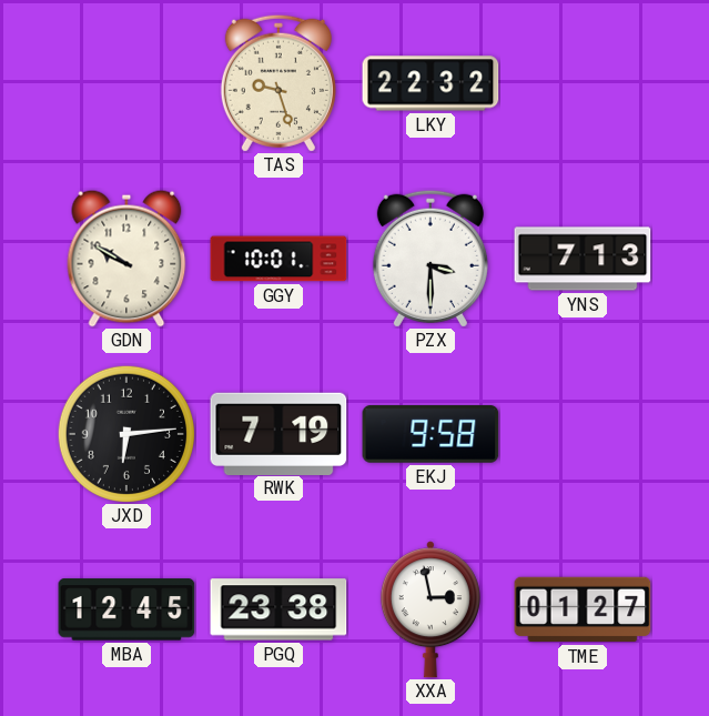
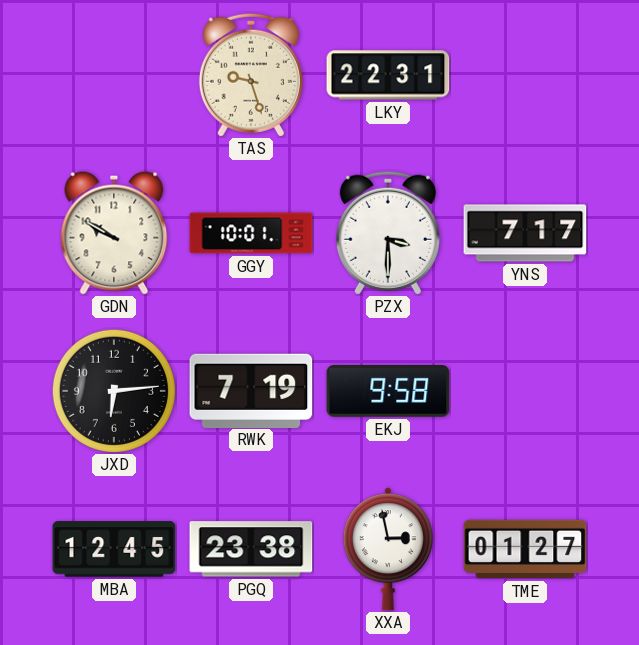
LKY: 22:32 -> 22:31
YNS: 7:13 -> 7:17
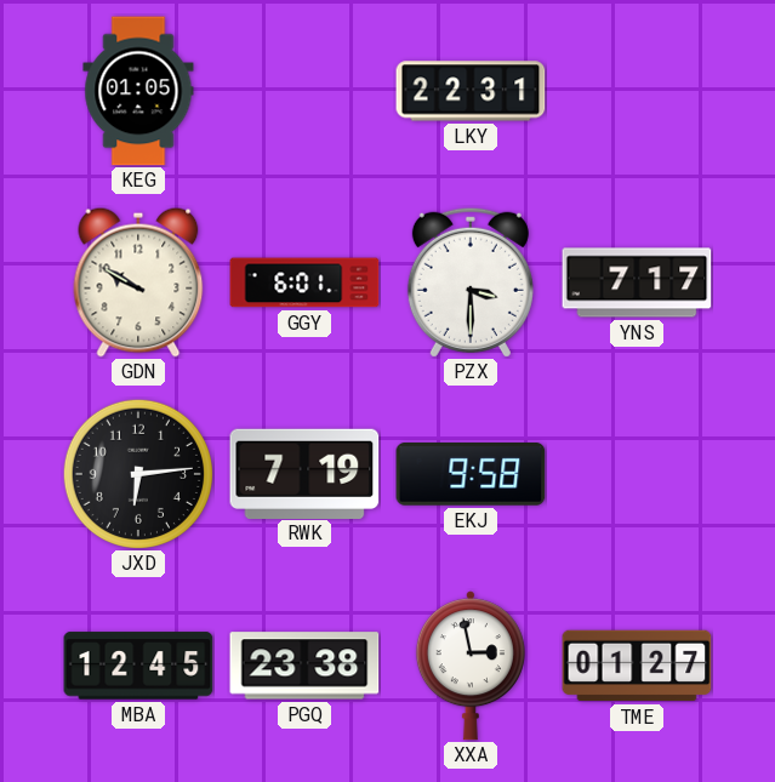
KEG: none -> 01:05
TAS: 9:27 -> none
GGY: 10:01 -> 6:01
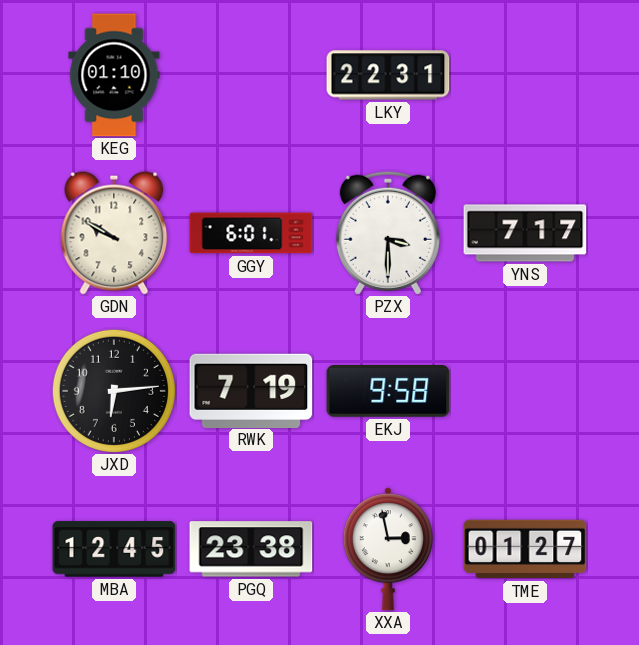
KEG: 01:05 -> 01:10
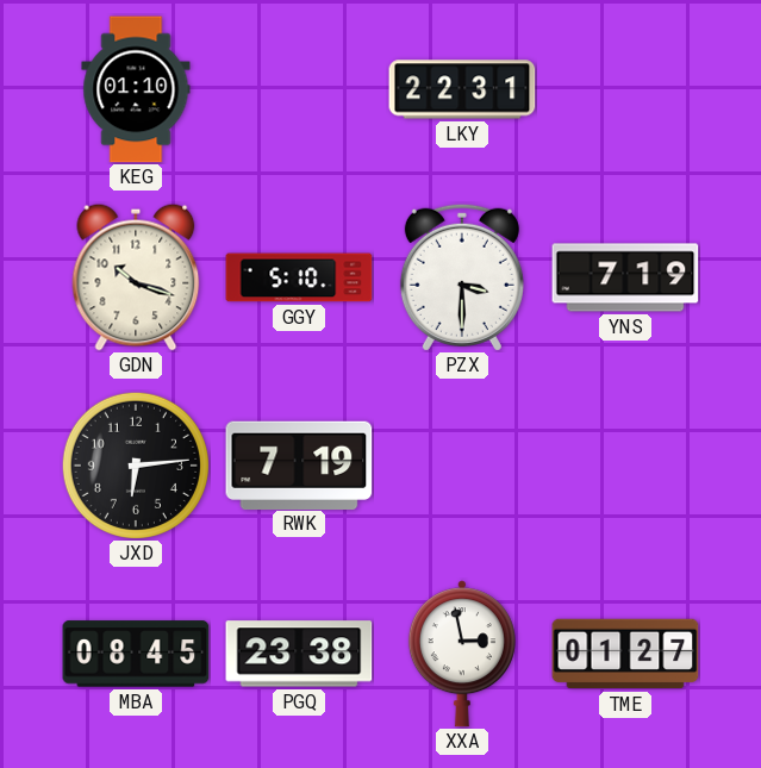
GDN: 9:50 -> 10:18
GGY: 6:01 -> 5:10
YNS: 7:17 -> 7:19
EKJ: 9:58 -> none
MBA: 12:45 -> 08:45
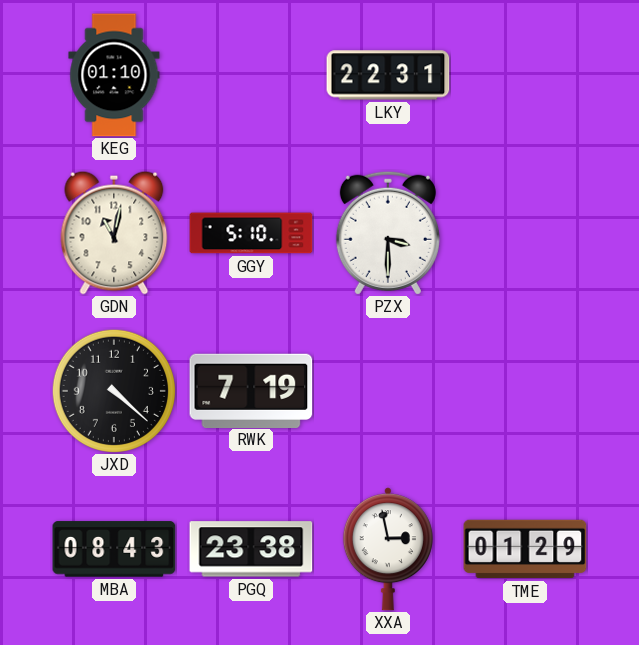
GDN: 10:18 -> 11:02
YNS: 7:19 -> none
JXD: 6:14 -> 4:22
MBA: 08:45 -> 08:43
TME: 01:27 -> 01:29
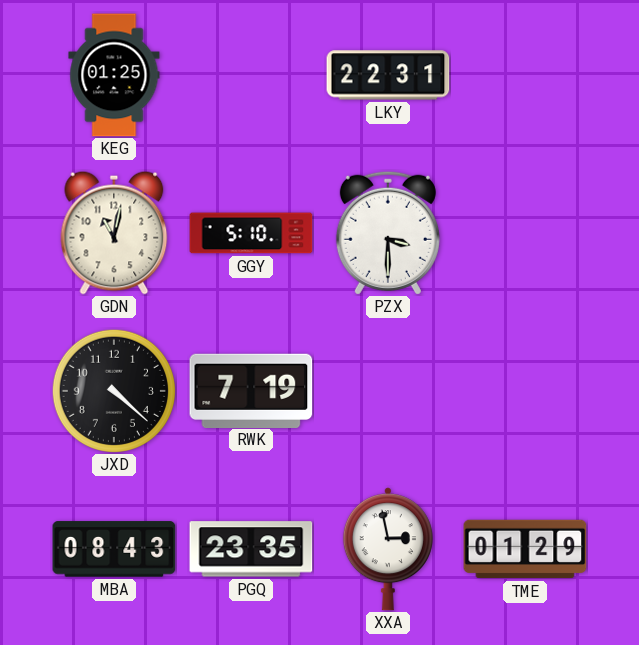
KEG: 01:10 -> 01:25
PGQ: 23:38 -> 23:35
